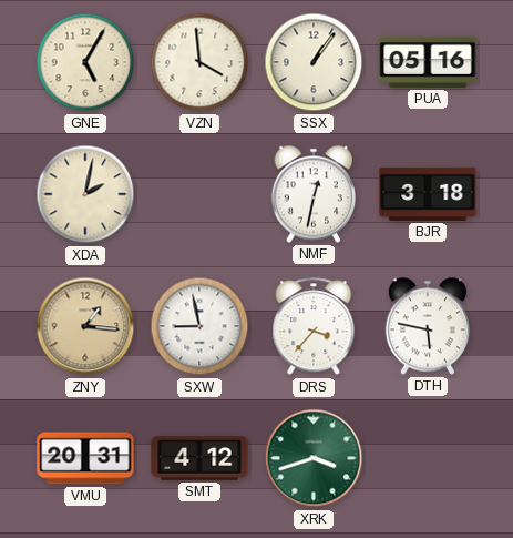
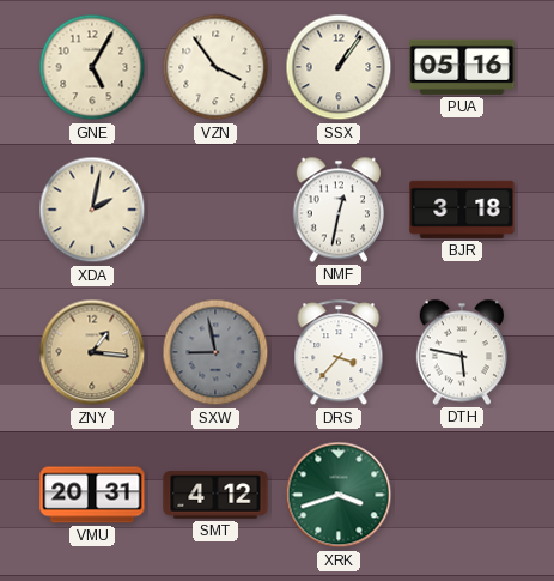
VZN: 3:59 -> 3:54
SXW dial: white -> grey
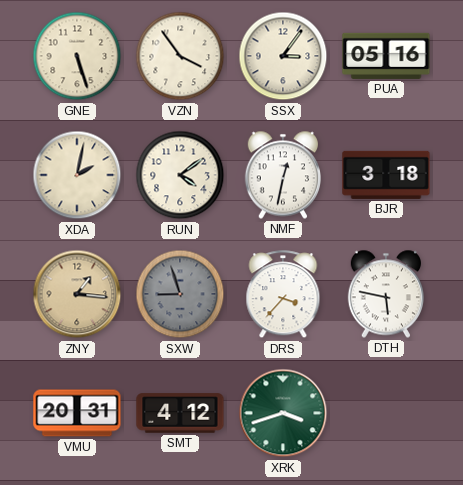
GNE: 5:05 -> 5:27
SSX: 1:06 -> 3:06
RUN: none -> 4:09
SXW: 8:58 -> 8:57
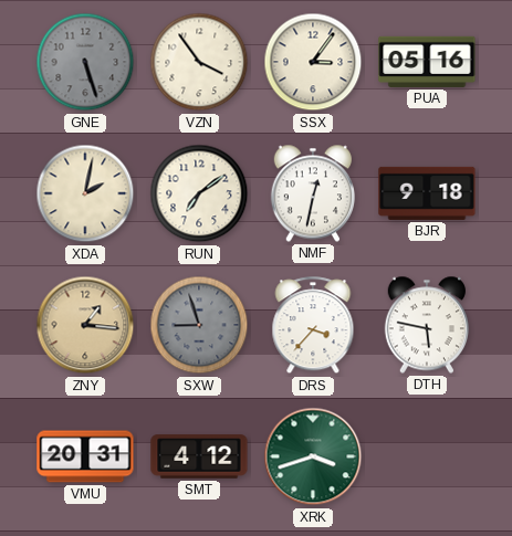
GNE dial: cream -> grey
RUN: 4:09 -> 7:09
BJR: 3:18 -> 9:18
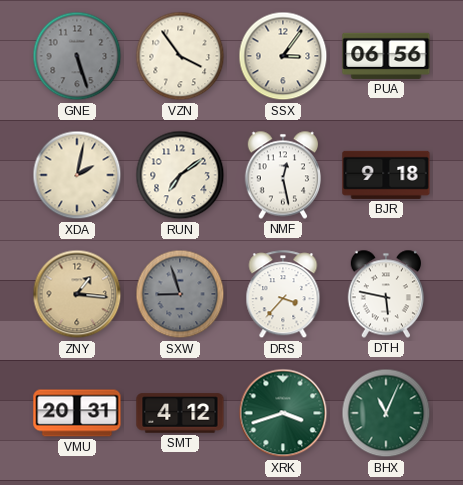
PUA: 05:16 -> 06:56
NMF: 12:32 -> 12:28
BHX: none -> 11:04
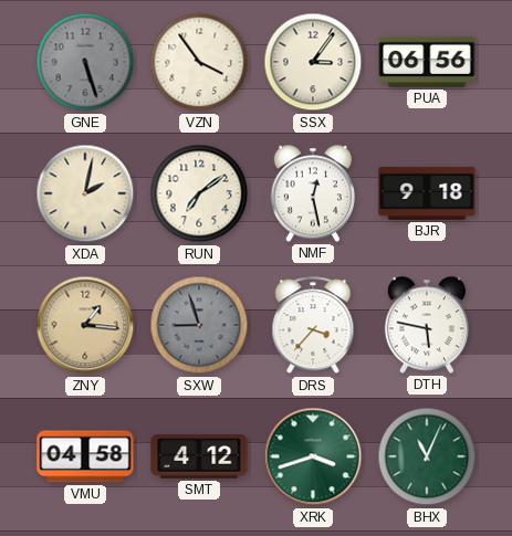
VMU: 20:31 -> 04:58
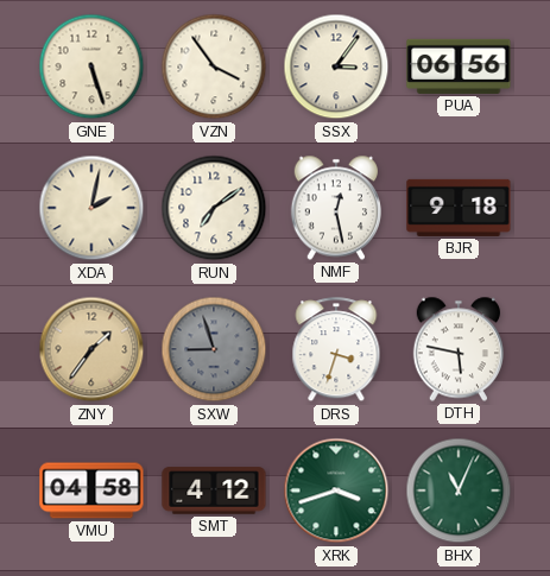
GNE dial: grey -> cream
ZNY: 1:16 -> 1:36
DRS: 3:37 -> 3:33
